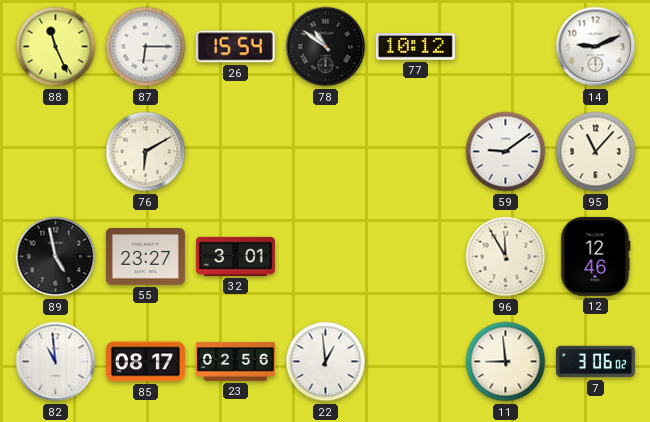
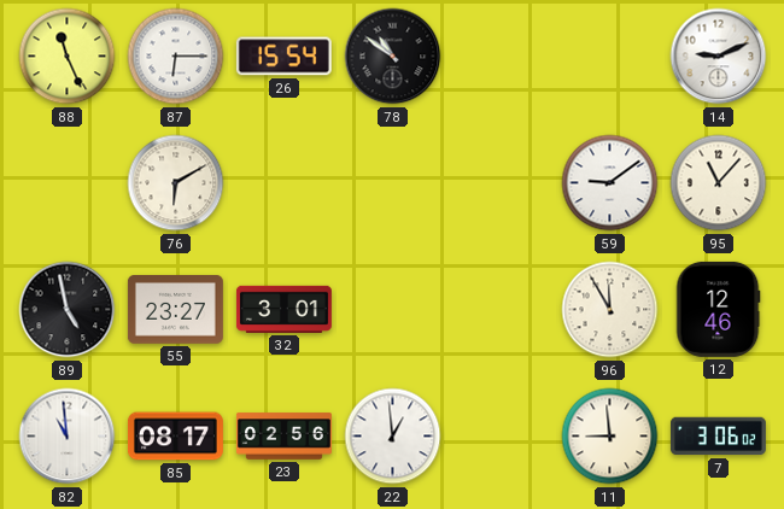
77: 10:12 -> none
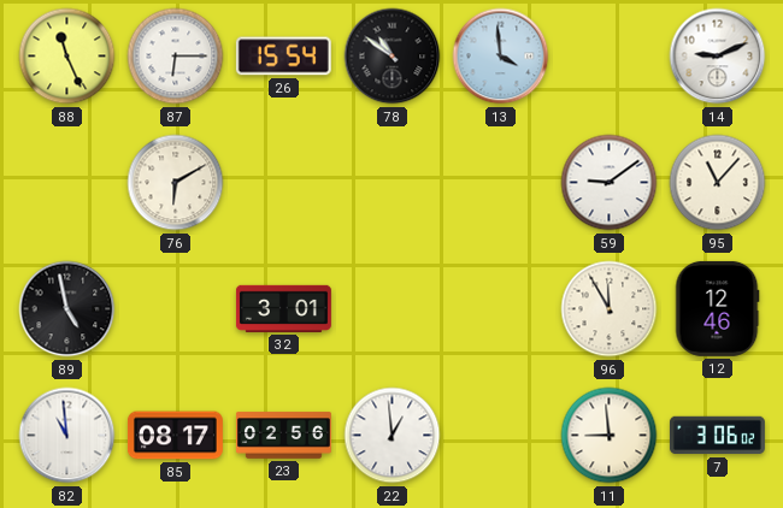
13: none -> 3:59
55: 23:27 -> none
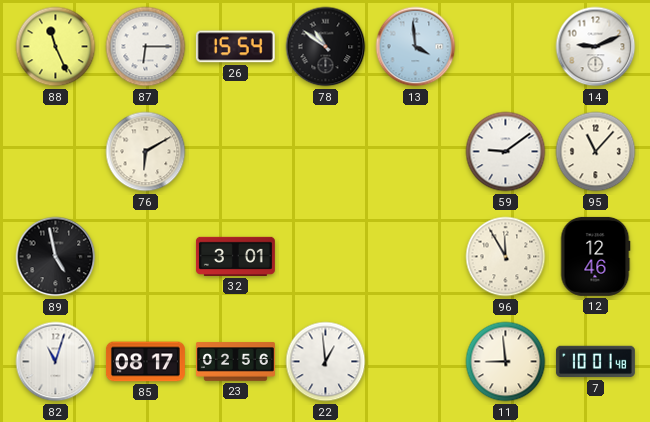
82: 10:59 -> 11:03
7: 3:06 -> 10:01
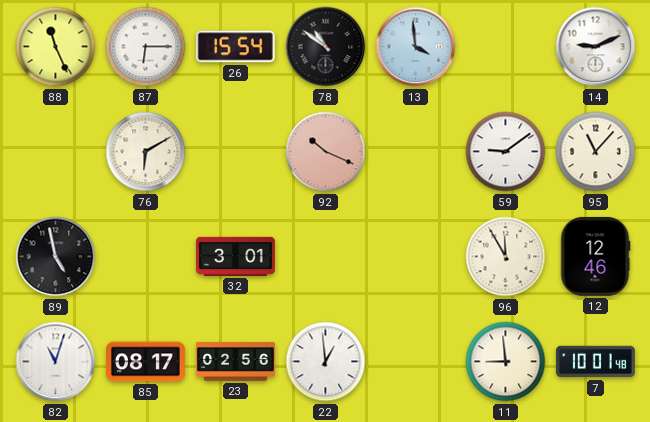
92: none -> 10:19
